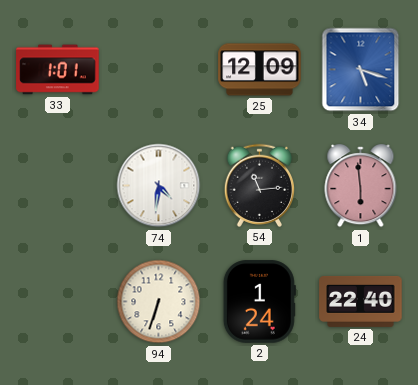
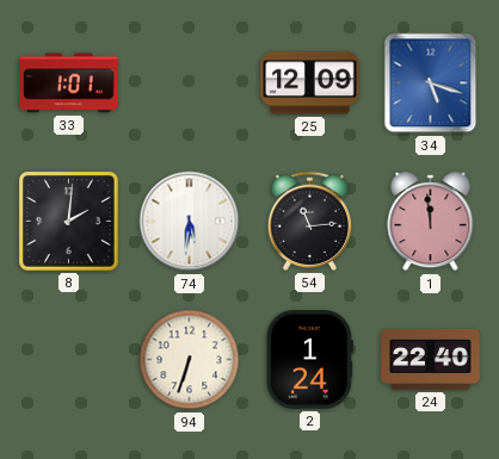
8: none -> 2:01
74: 4:31 -> 5:31
1: 5:59 -> 11:59
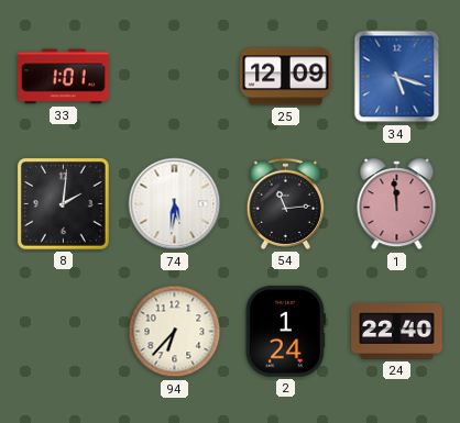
94: 6:33 -> 6:37
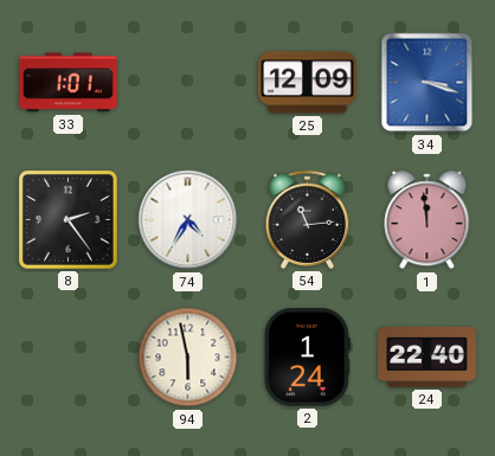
34: 5:18 -> 3:18
8: 2:01 -> 2:24
74: 5:31 -> 4:35
94: 6:37 -> 5:58
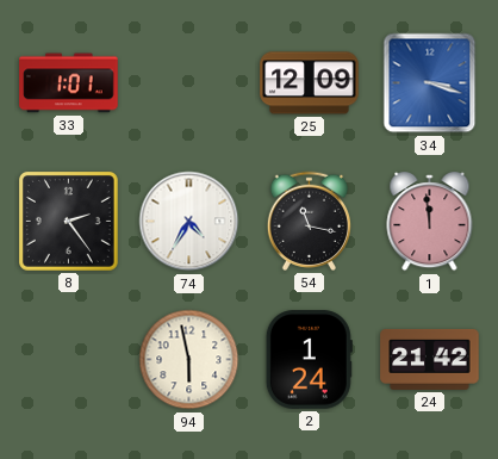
54: 11:14 -> 11:17
24: 22:40 -> 21:42
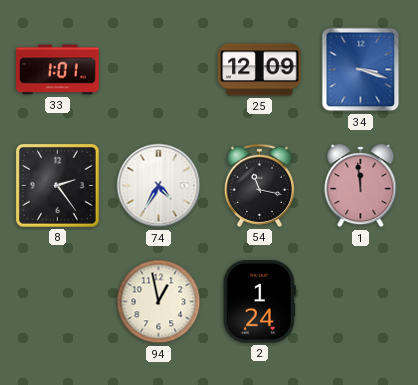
94: 5:58 -> 12:58
24: 21:42 -> none
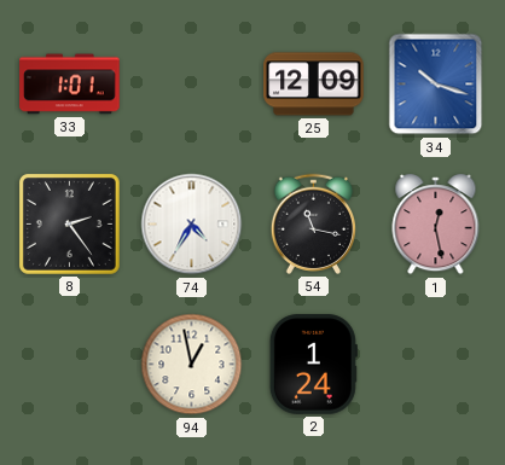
34: 3:18 -> 10:18
1: 11:59 -> 12:28
